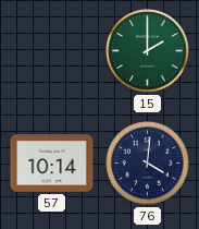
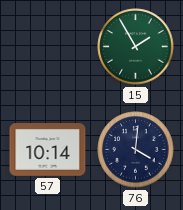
15: 2:00 -> 1:55
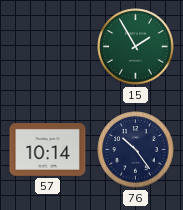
76: 4:01 -> 10:24
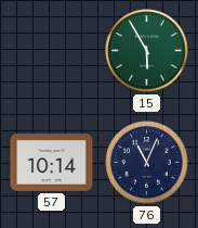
15: 1:55 -> 5:55
76: 10:24 -> 11:04
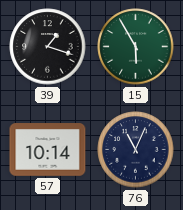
39: none -> 1:18
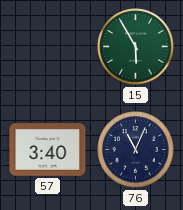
39: 1:18 -> none
57: 10:14 -> 3:40
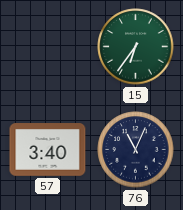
15: 5:55 -> 6:36
